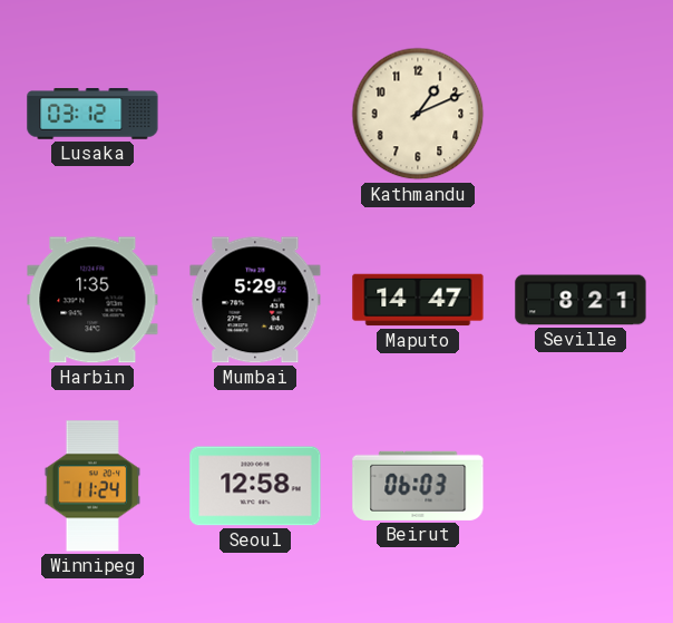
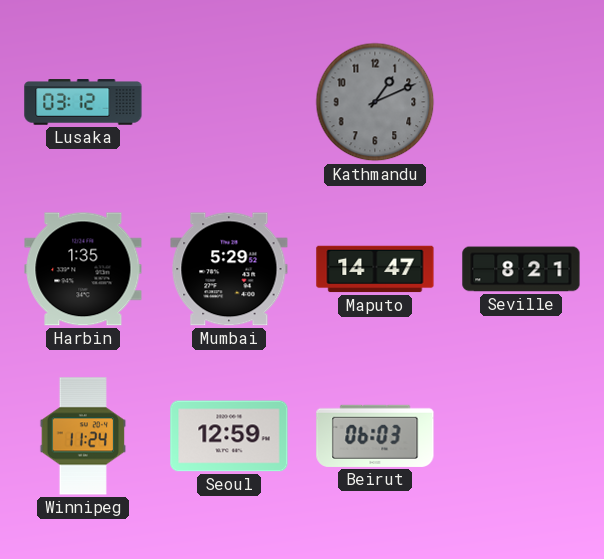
Kathmandu dial: cream -> grey
Seoul: 12:58 -> 12:59
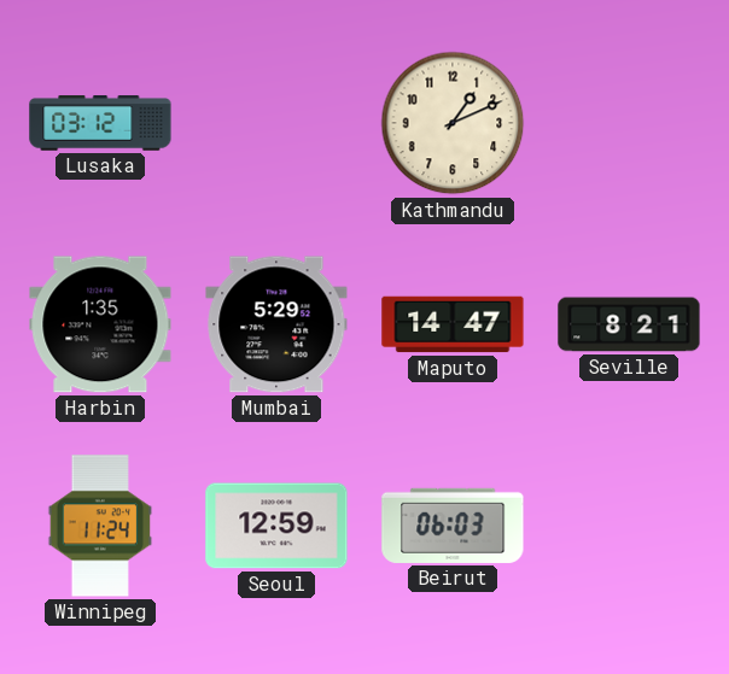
Kathmandu dial: grey -> cream
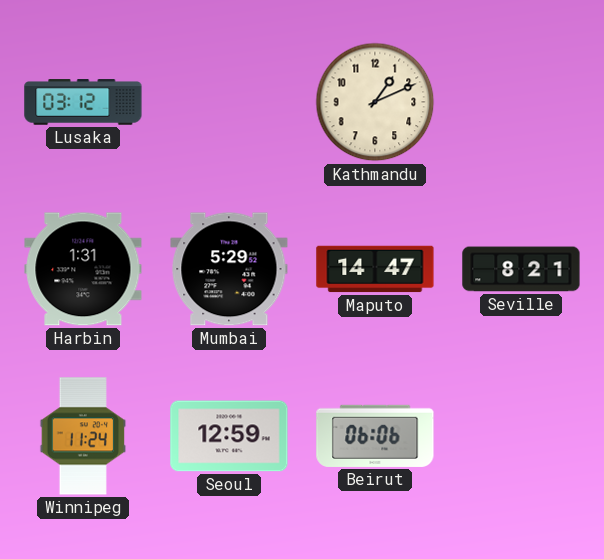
Harbin: 1:35 -> 1:31
Beirut: 06:03 -> 06:06
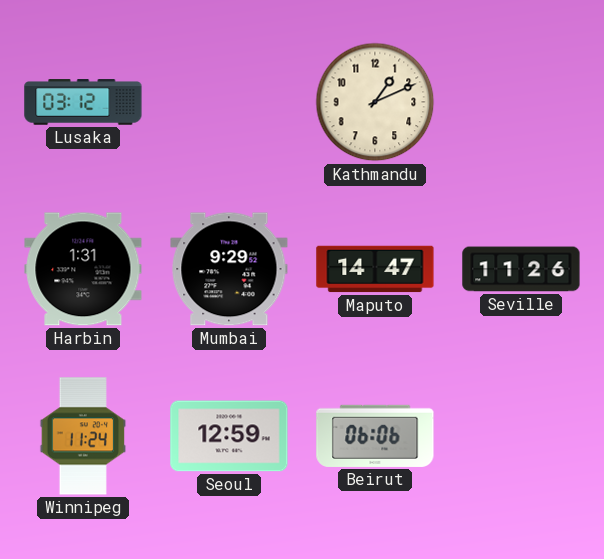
Mumbai: 5:29 -> 9:29
Seville: 8:21 -> 11:26
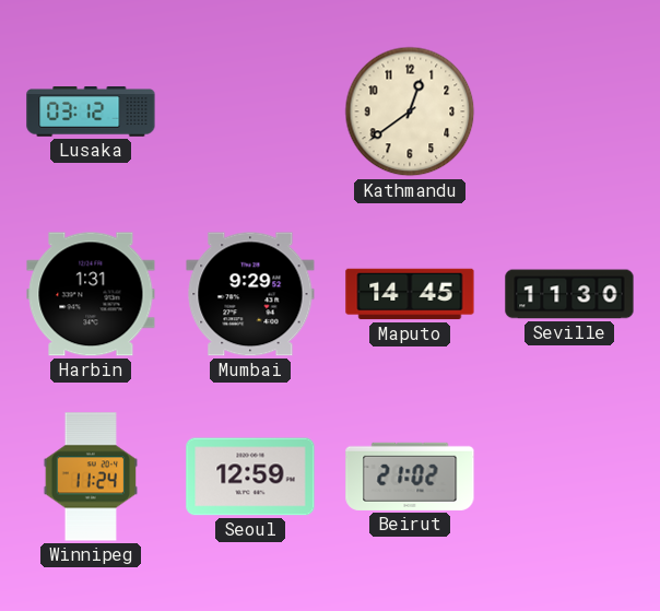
Kathmandu: 1:11 -> 12:39
Maputo: 14:47 -> 14:45
Seville: 11:26 -> 11:30
Beirut: 06:06 -> 21:02
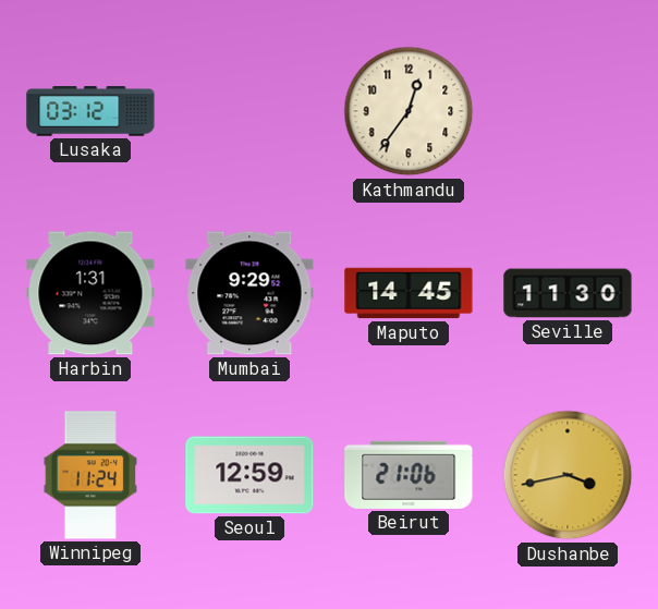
Kathmandu: 12:39 -> 12:36
Beirut: 21:02 -> 21:06
Dushanbe: none -> 3:43
